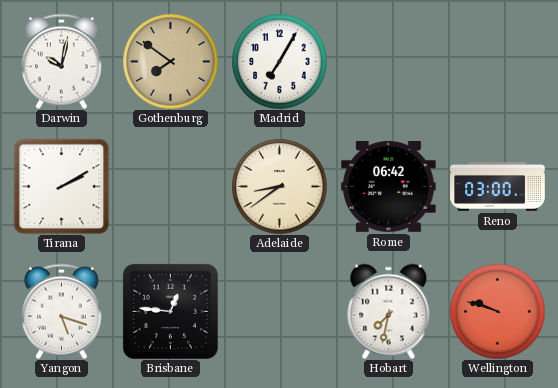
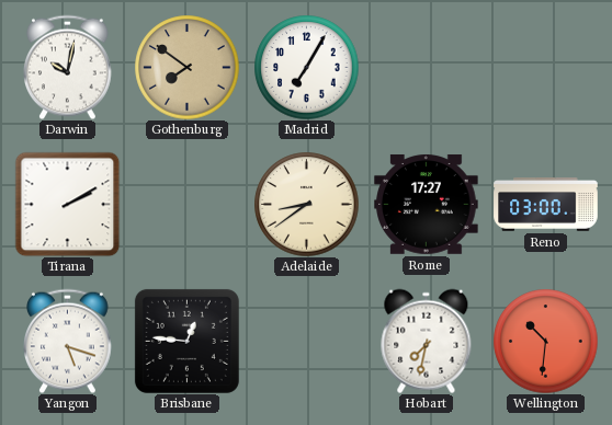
Rome: 06:42 -> 17:27
Wellington: 9:48 -> 10:31
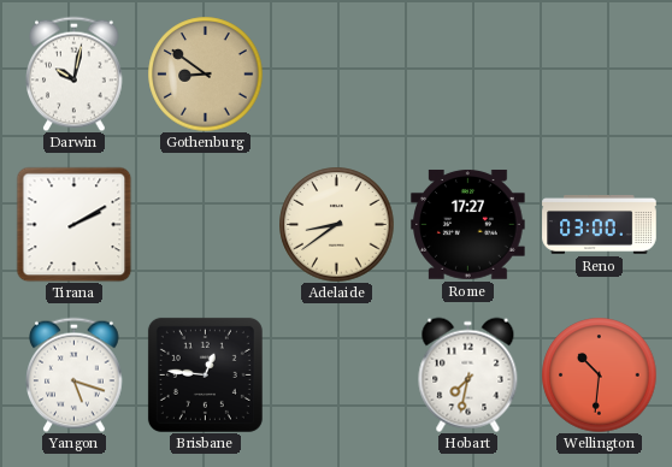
Gothenburg: 7:51 -> 8:51
Madrid: 7:05 -> none
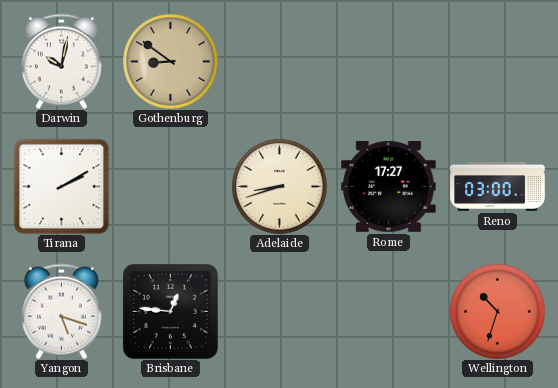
Adelaide: 8:39 -> 8:42
Hobart: 7:32 -> none
Wellington: 10:31 -> 10:33
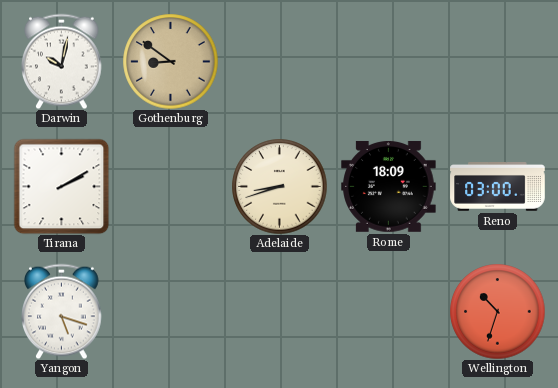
Rome: 17:27 -> 18:09
Brisbane: 12:46 -> none
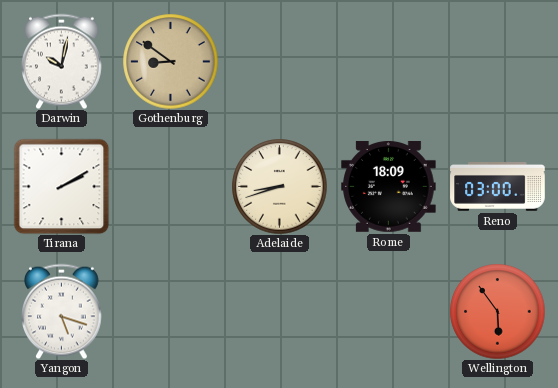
Wellington: 10:33 -> 5:54
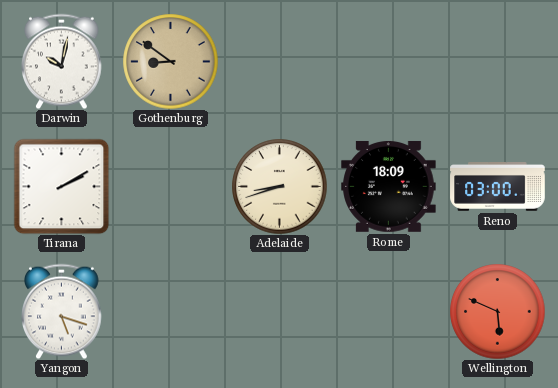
Wellington: 5:54 -> 5:49
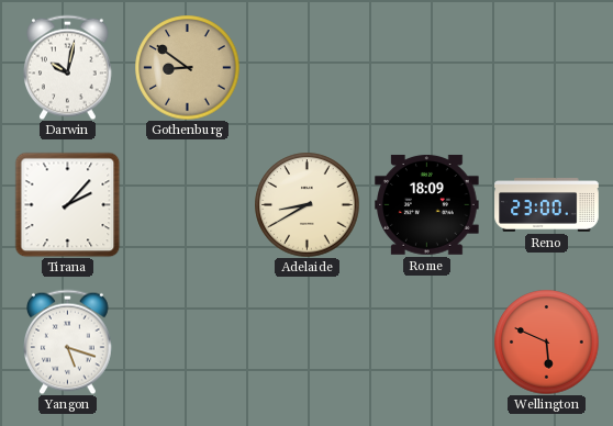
Tirana: 2:10 -> 2:07
Adelaide: 8:42 -> 8:40
Reno: 03:00 -> 23:00
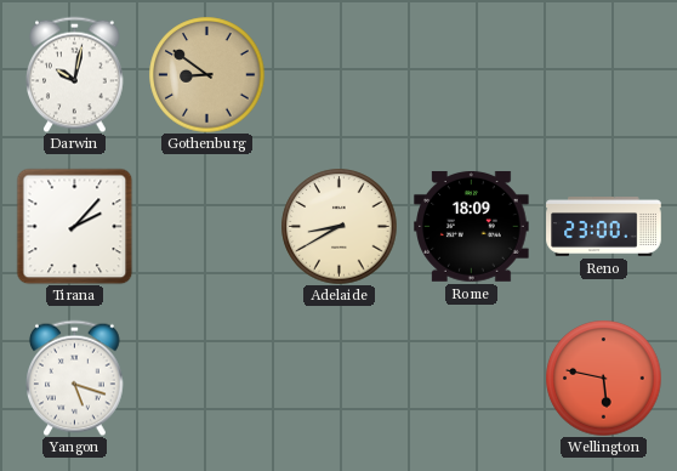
Wellington: 5:49 -> 5:47
